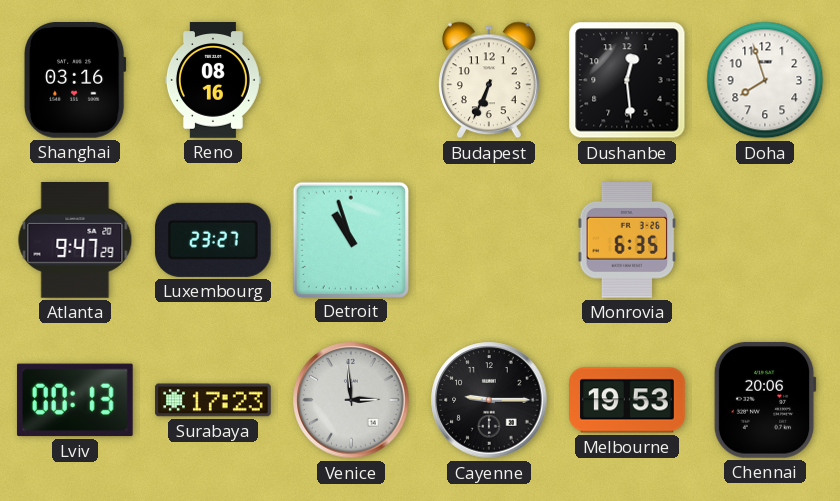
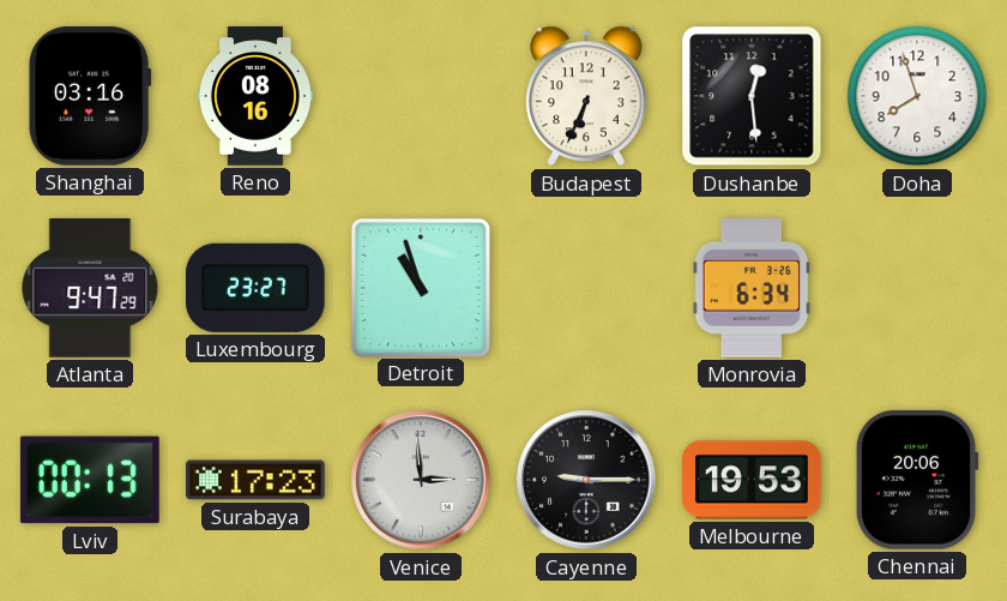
Monrovia: 6:35 -> 6:34
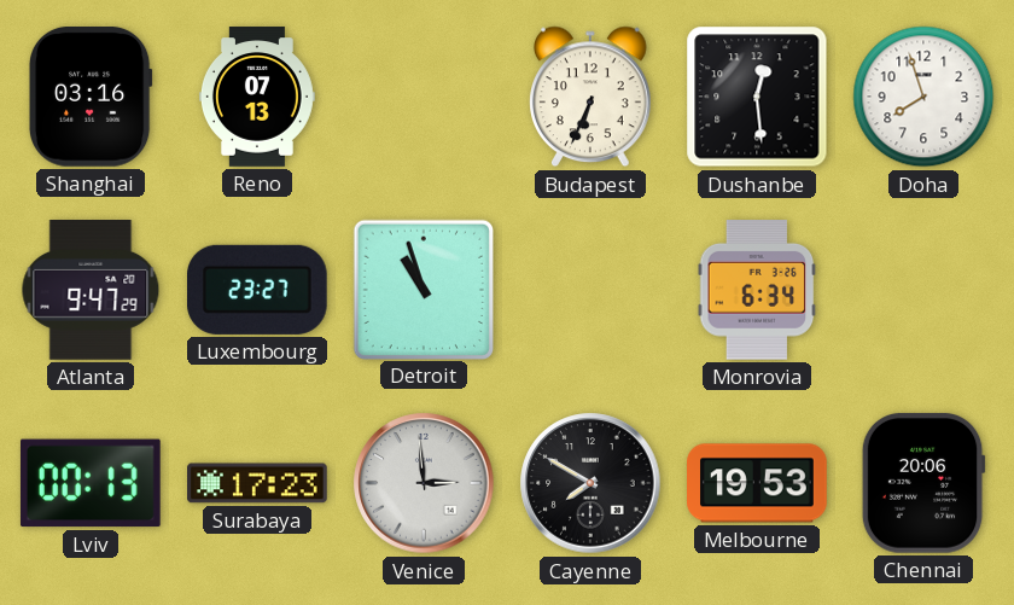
Reno: 08:16 -> 07:13
Cayenne: 9:15 -> 7:50
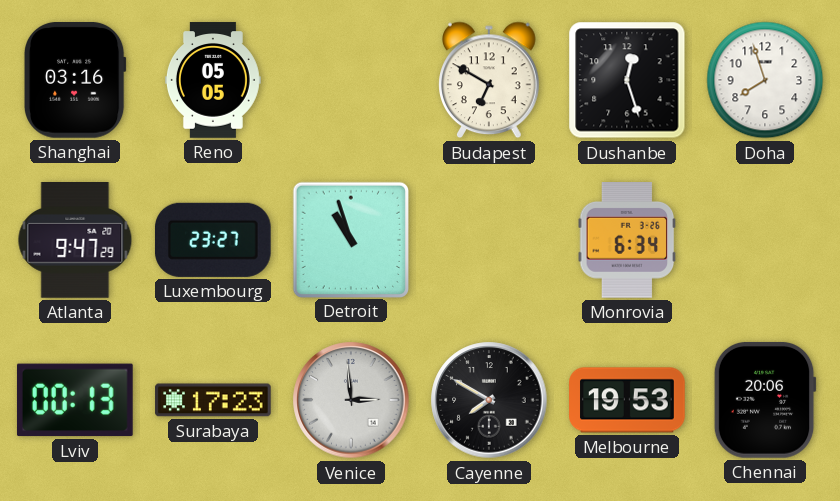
Reno: 07:13 -> 05:05
Budapest: 6:34 -> 6:50
Dushanbe: 12:29 -> 12:27
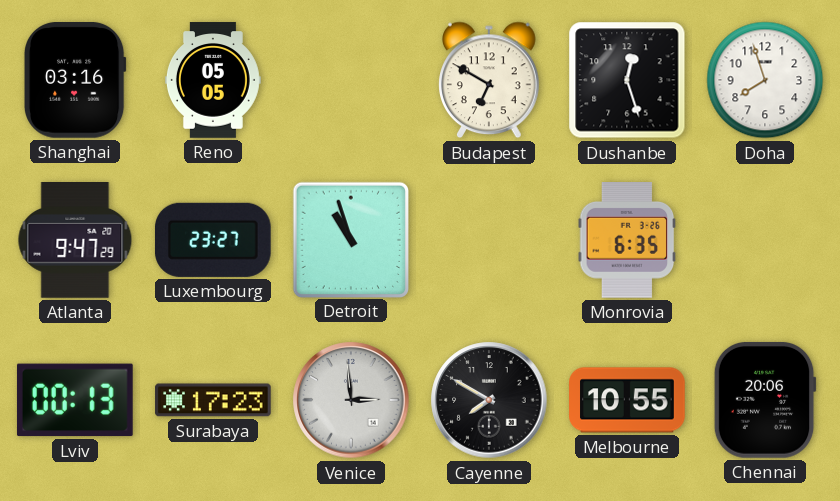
Monrovia: 6:34 -> 6:35
Melbourne: 19:53 -> 10:55
